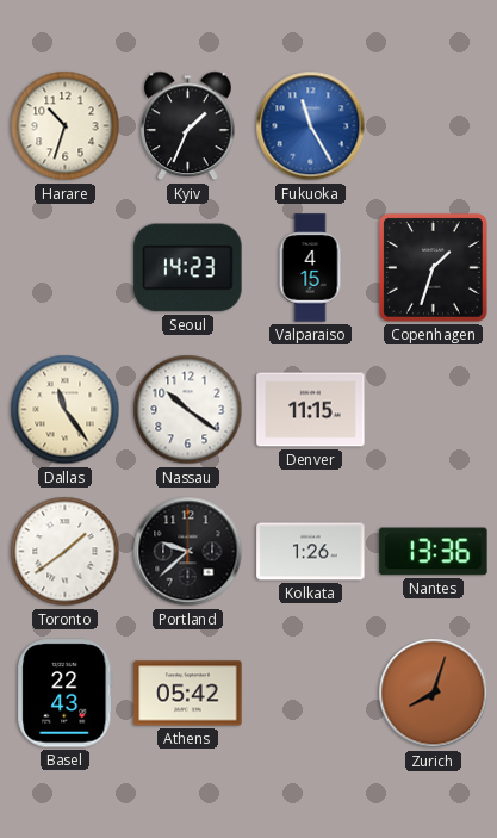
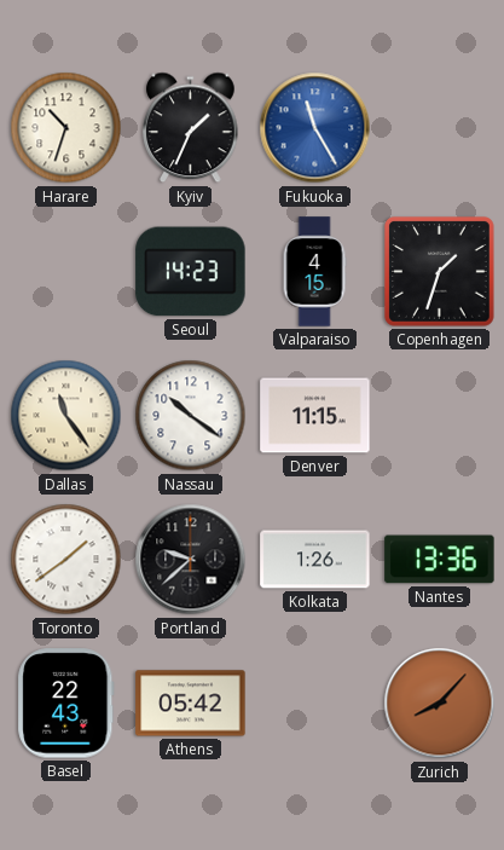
Zurich: 8:03 -> 8:07
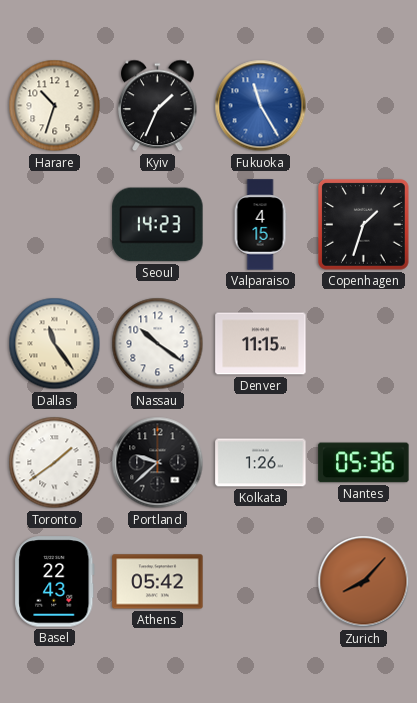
Nantes: 13:36 -> 05:36
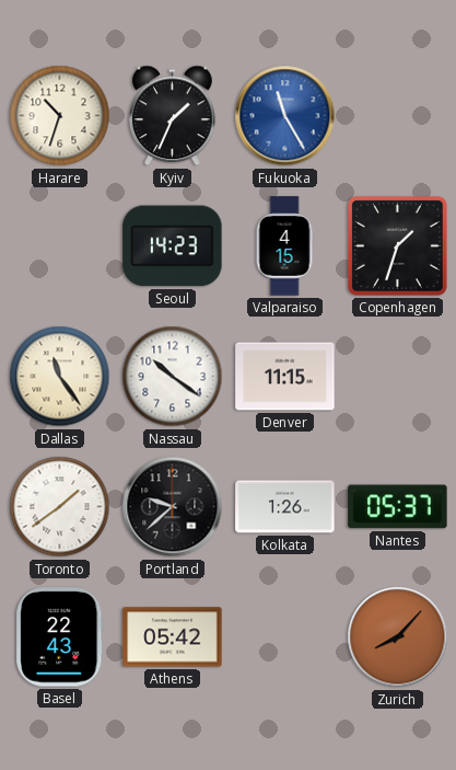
Nantes: 05:36 -> 05:37
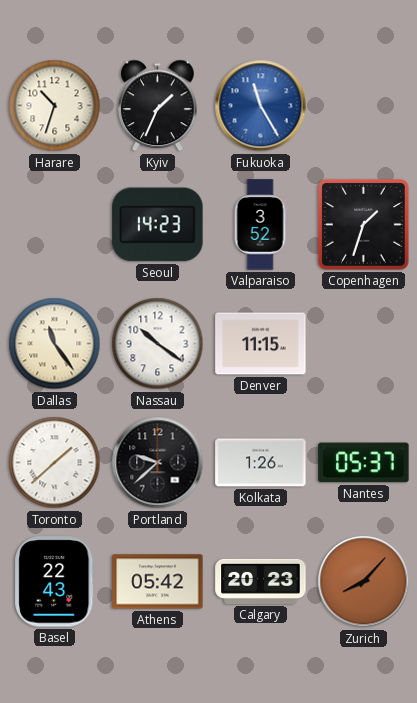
Valparaiso: 4:15 -> 3:52
Toronto: 1:39 -> 1:38
Calgary: none -> 20:23
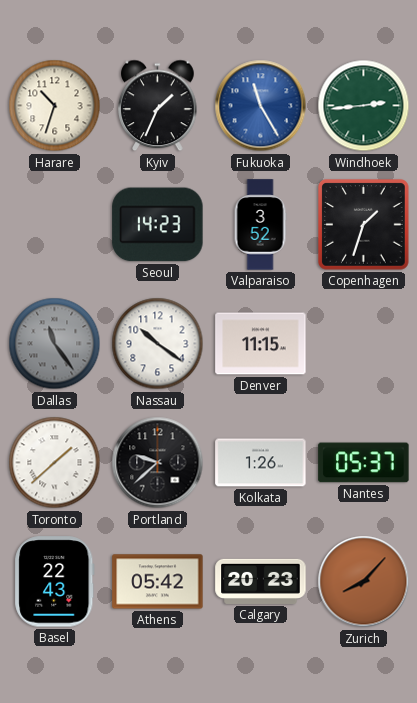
Windhoek: none -> 2:44
Dallas dial: cream -> grey
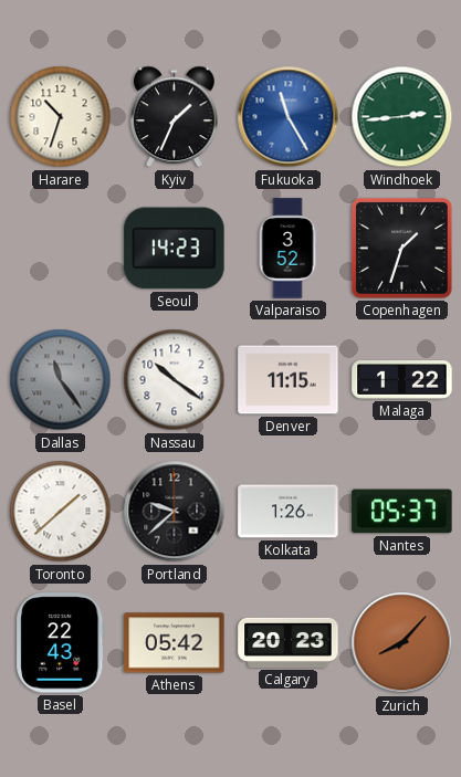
Malaga: none -> 1:22
